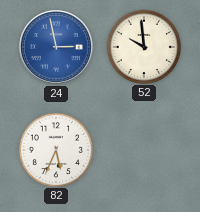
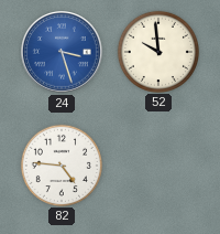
24: 2:58 -> 3:27
82: 5:34 -> 4:46
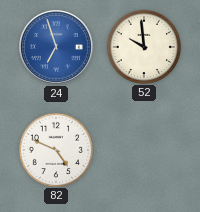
24: 3:27 -> 6:57
82: 4:46 -> 4:49
